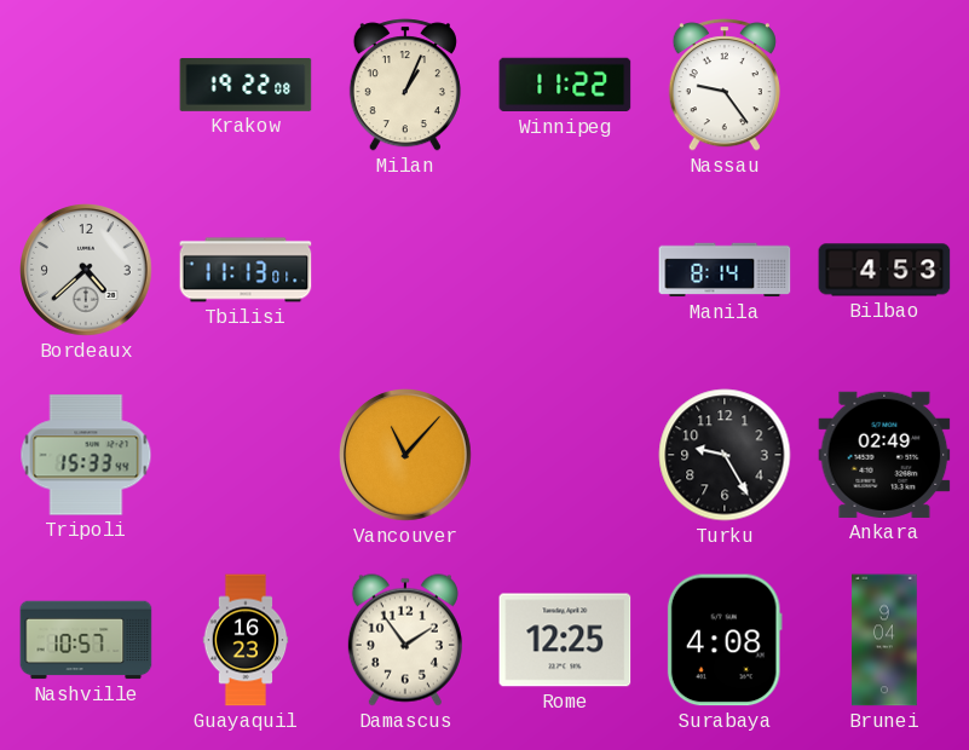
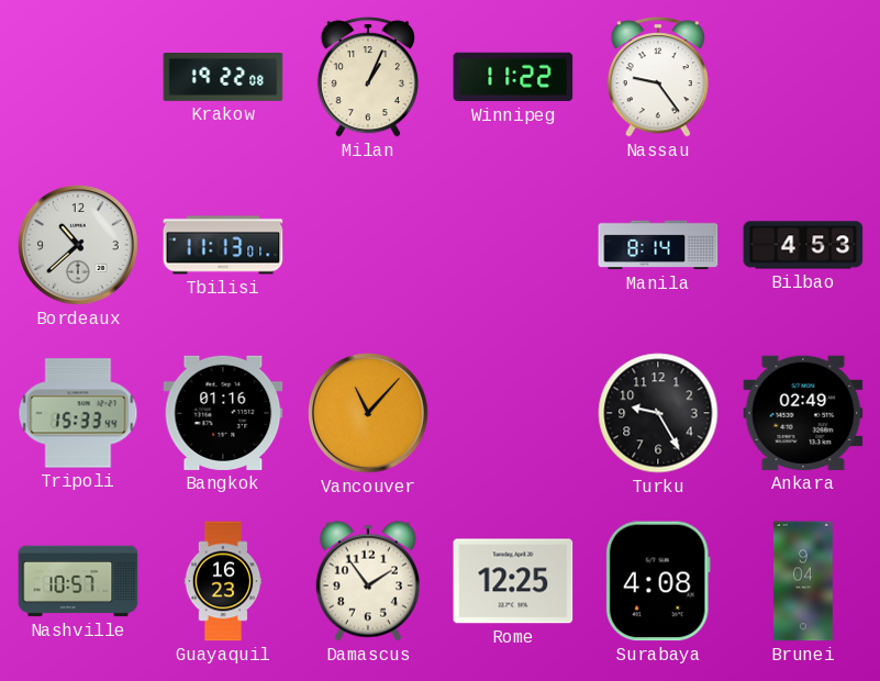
Bordeaux: 4:38 -> 10:38
Bangkok: none -> 01:16
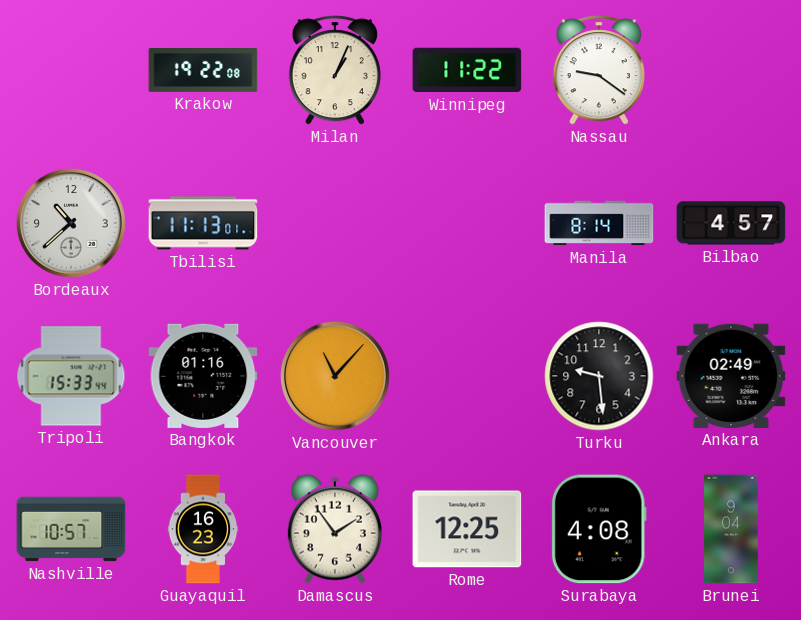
Nassau: 9:24 -> 9:21
Bilbao: 4:53 -> 4:57
Turku: 9:25 -> 9:29
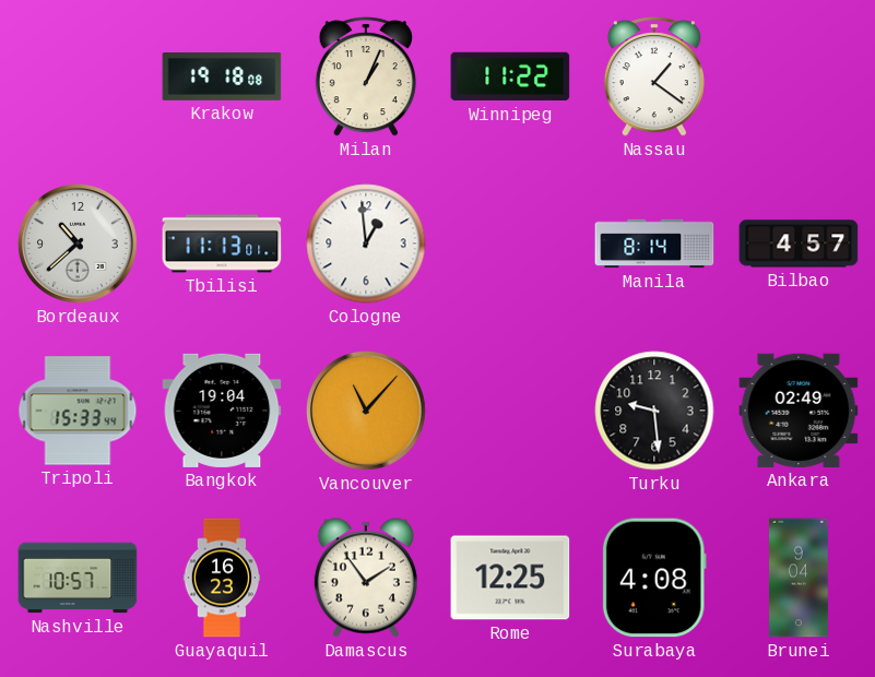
Krakow: 19:22 -> 19:18
Nassau: 9:21 -> 1:21
Cologne: none -> 12:59
Bangkok: 01:16 -> 19:04
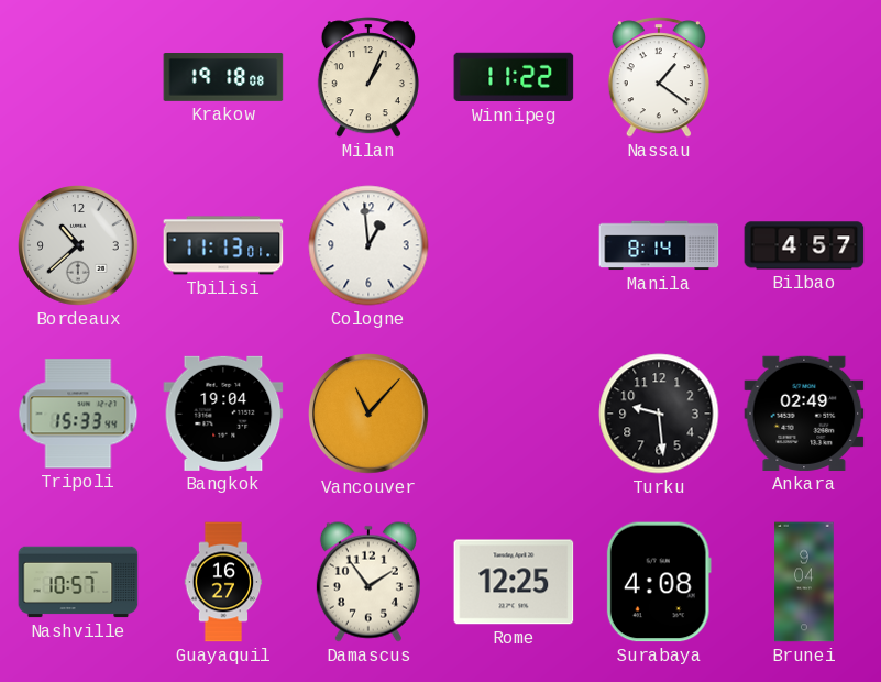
Guayaquil: 16:23 -> 16:27
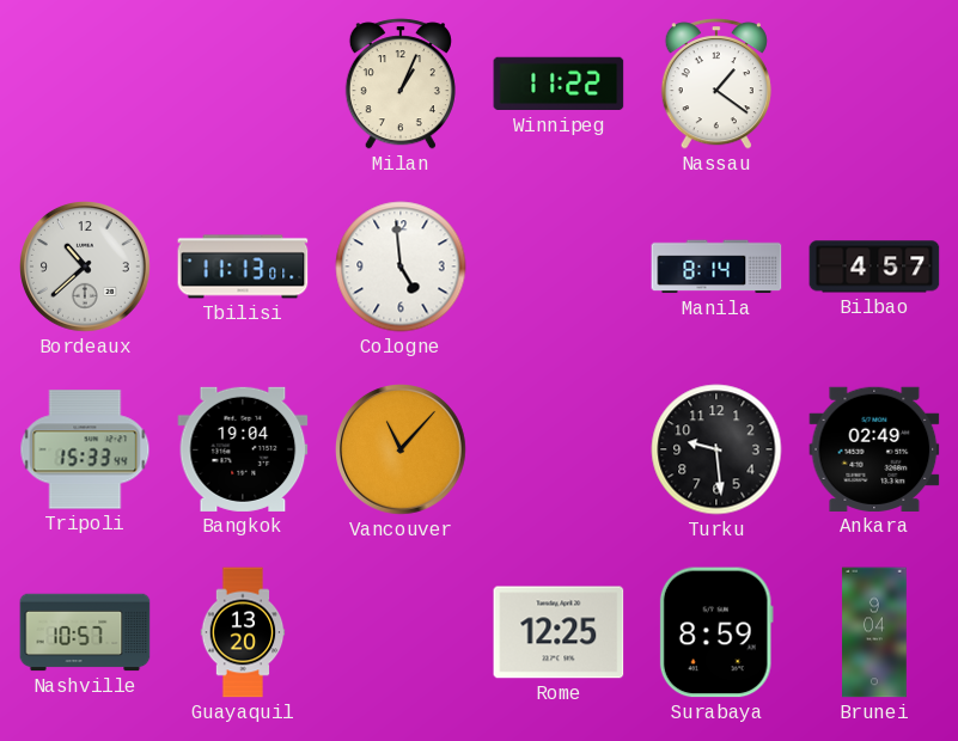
Krakow: 19:18 -> none
Cologne: 12:59 -> 4:59
Guayaquil: 16:27 -> 13:20
Damascus: 1:54 -> none
Surabaya: 4:08 -> 8:59
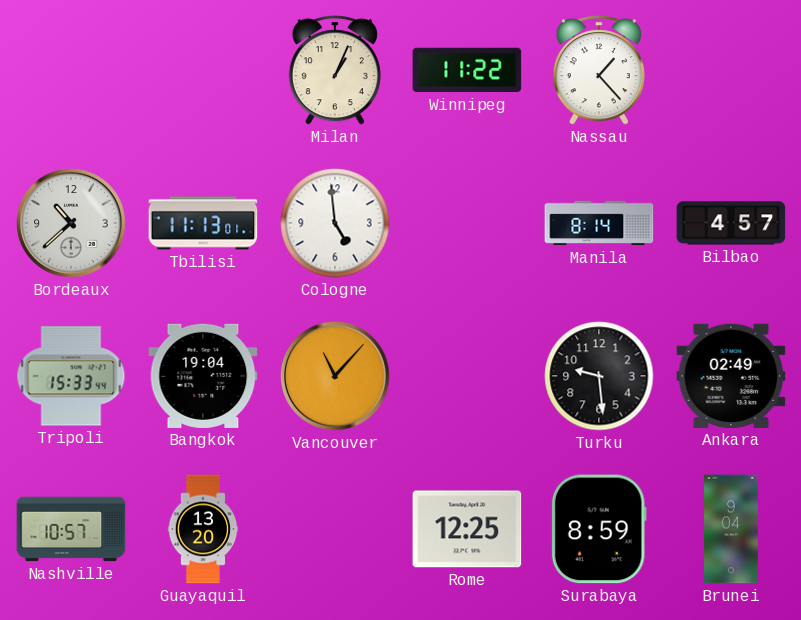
Nassau: 1:21 -> 1:23
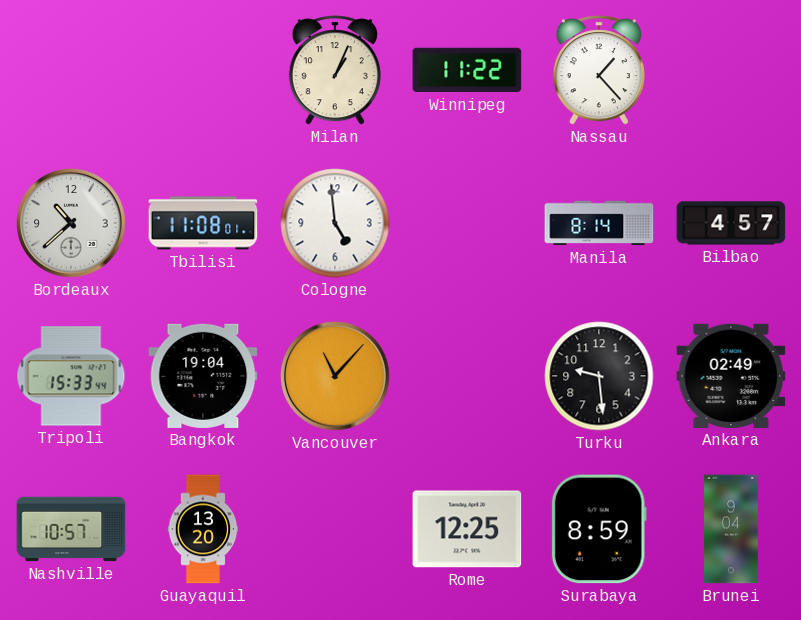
Tbilisi: 11:13 -> 11:08
